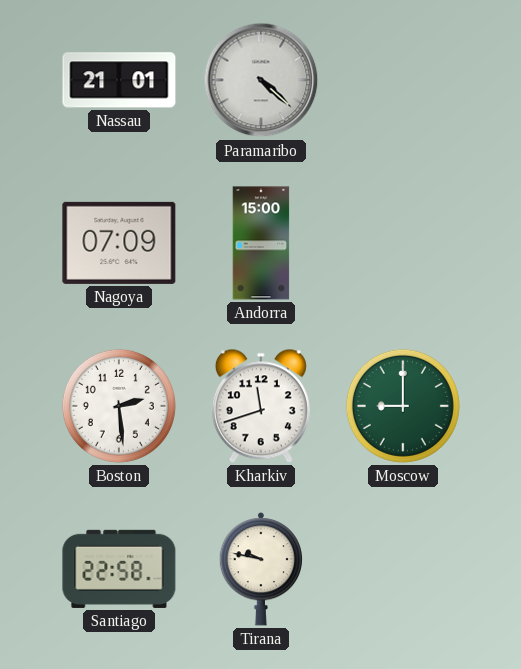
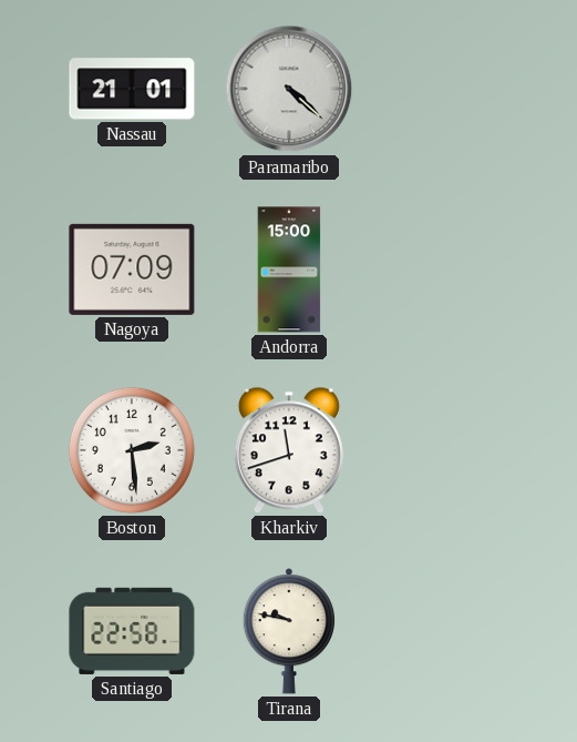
Moscow: 9:00 -> none
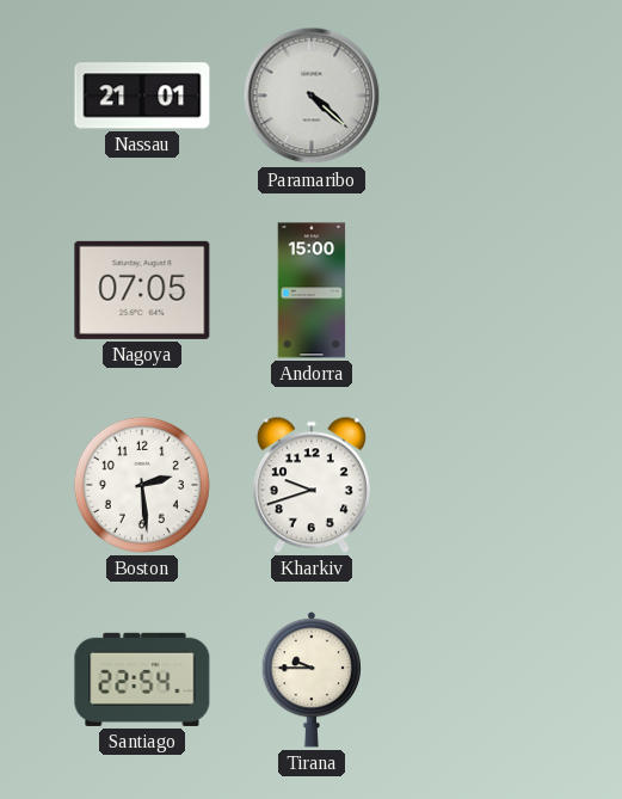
Nagoya: 07:09 -> 07:05
Kharkiv: 11:42 -> 9:42
Santiago: 22:58 -> 22:54
Tirana: 9:47 -> 9:45
